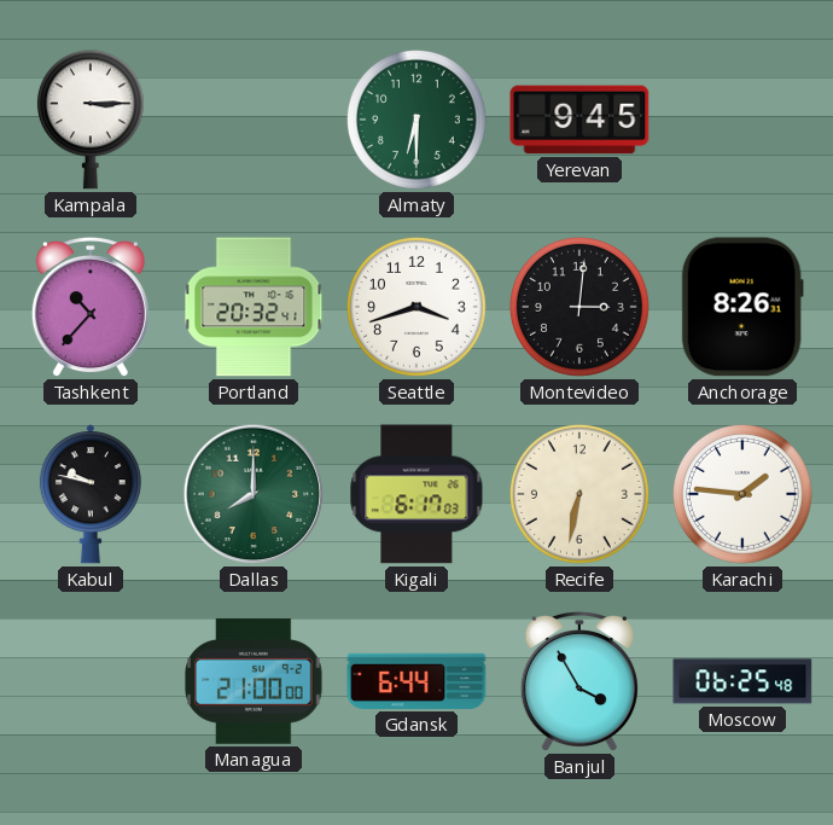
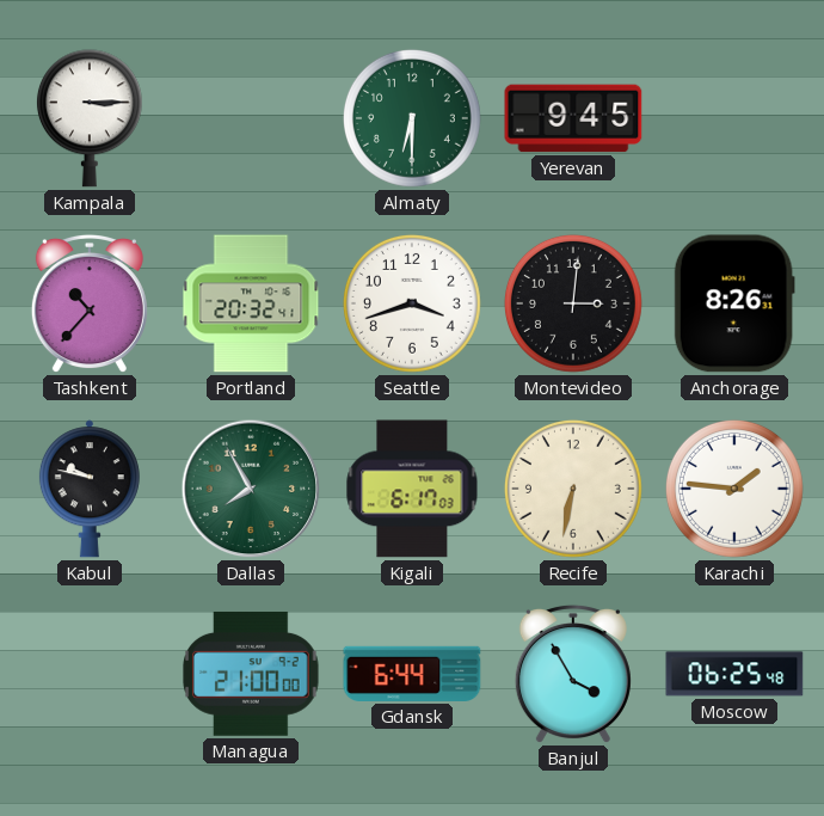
Dallas: 8:00 -> 7:55
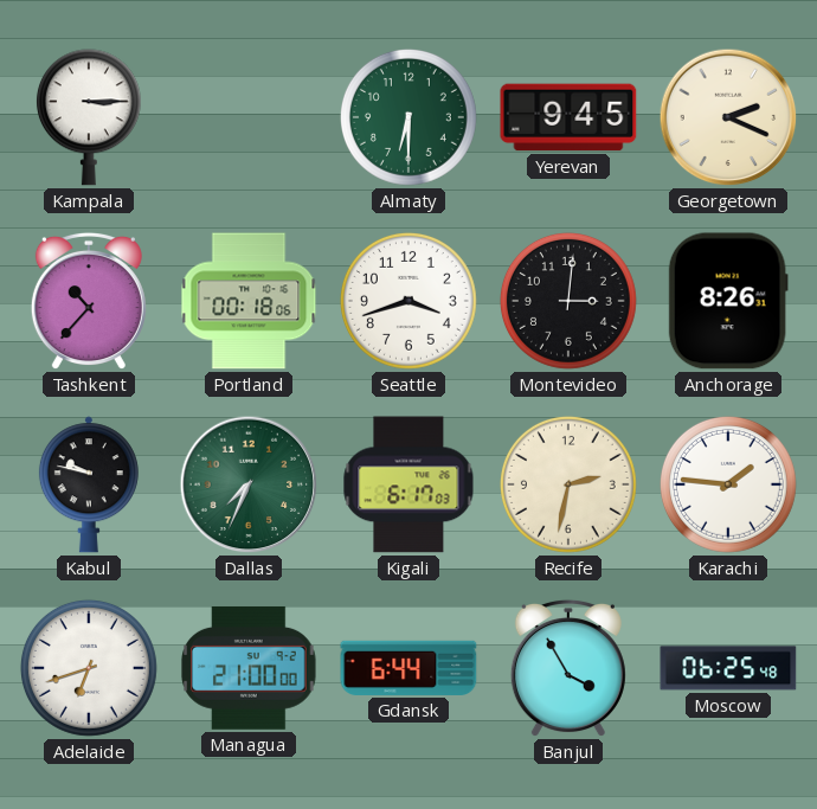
Georgetown: none -> 2:19
Portland: 20:32 -> 00:18
Dallas: 7:55 -> 7:34
Recife: 6:32 -> 2:32
Adelaide: none -> 6:42
